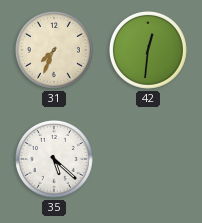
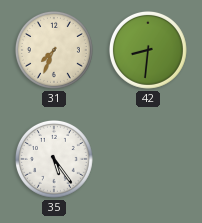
42: 12:31 -> 8:31
35: 5:22 -> 5:24
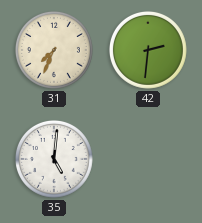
42: 8:31 -> 2:31
35: 5:24 -> 5:01
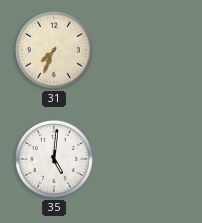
42: 2:31 -> none
